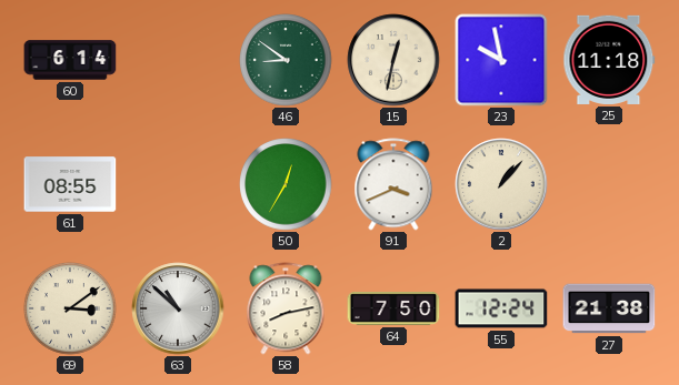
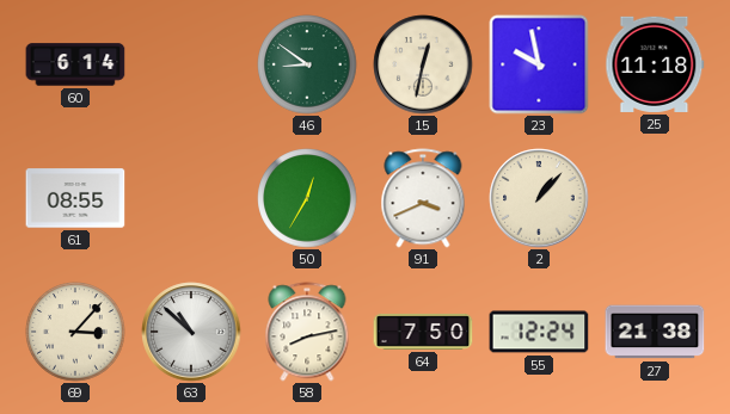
69: 3:09 -> 3:07
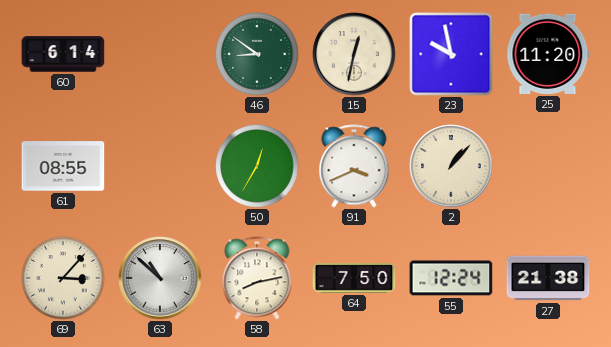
25: 11:18 -> 11:20
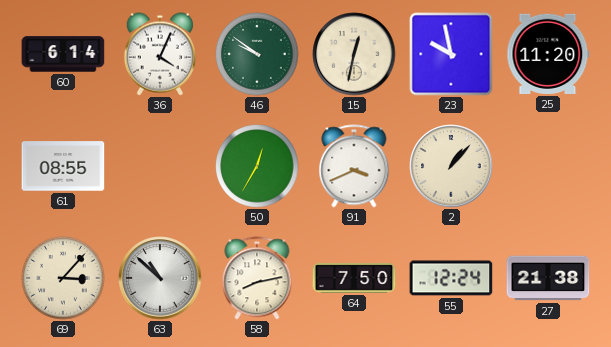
36: none -> 4:04
46: 8:51 -> 9:51
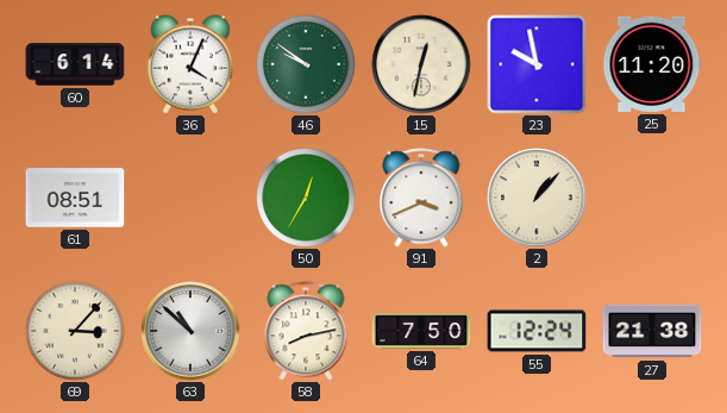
61: 08:55 -> 08:51
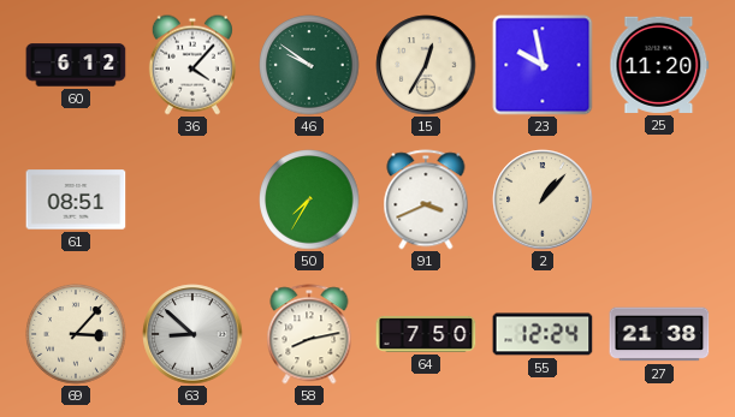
60: 6:14 -> 6:12
36: 4:04 -> 4:07
15: 12:32 -> 12:35
50: 12:35 -> 7:35
63: 10:52 -> 8:52
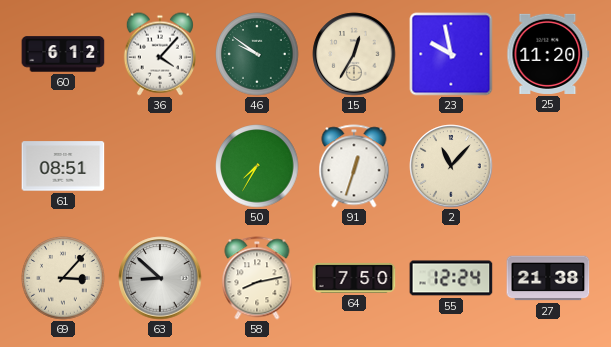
91: 3:41 -> 12:33
2: 1:07 -> 11:07
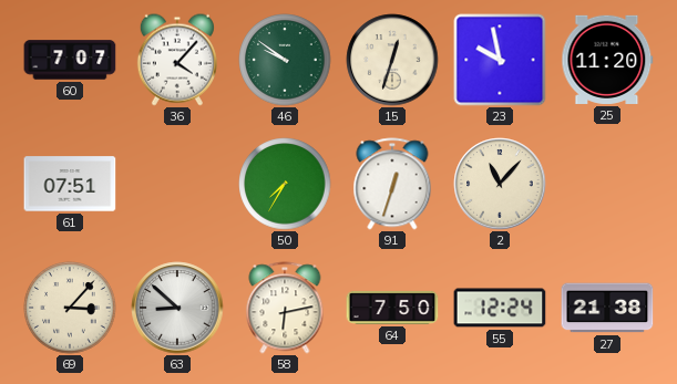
60: 6:12 -> 7:07
15: 12:35 -> 12:33
61: 08:51 -> 07:51
58: 8:13 -> 6:13
